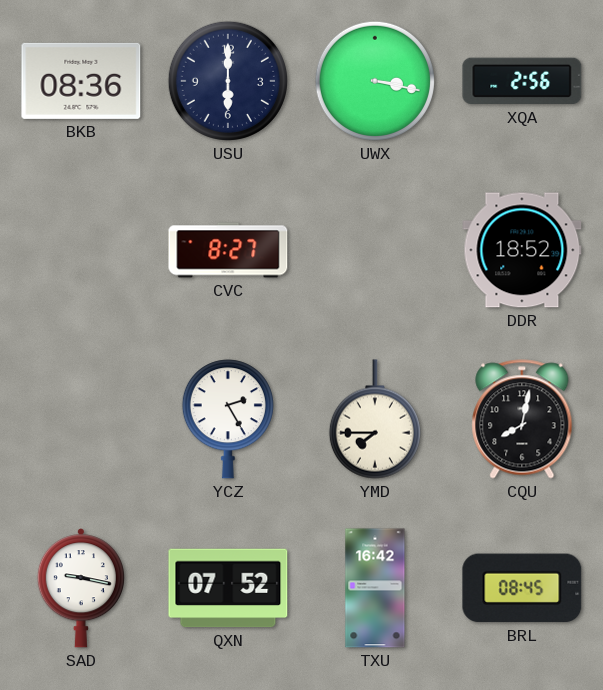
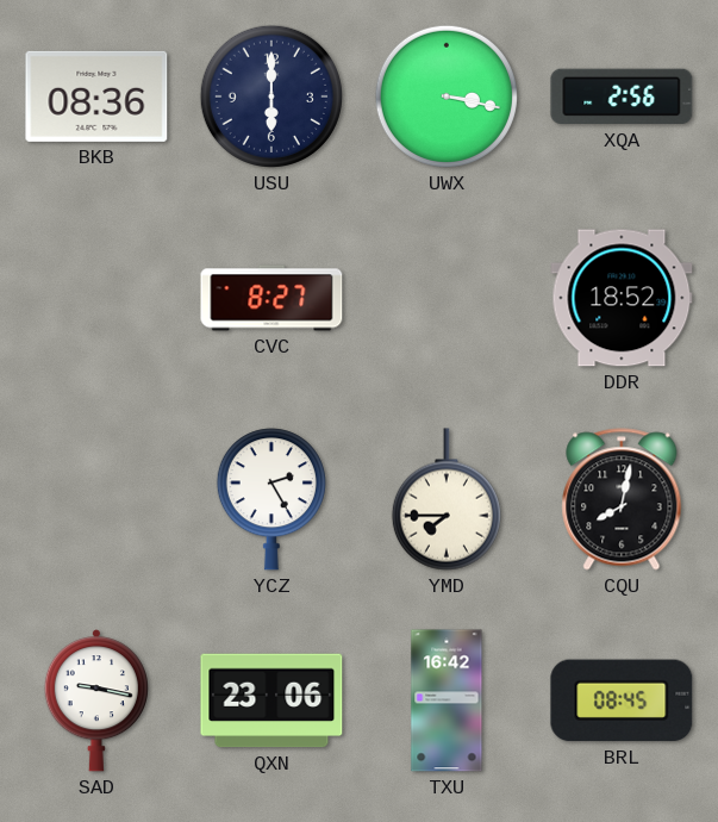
QXN: 07:52 -> 23:06
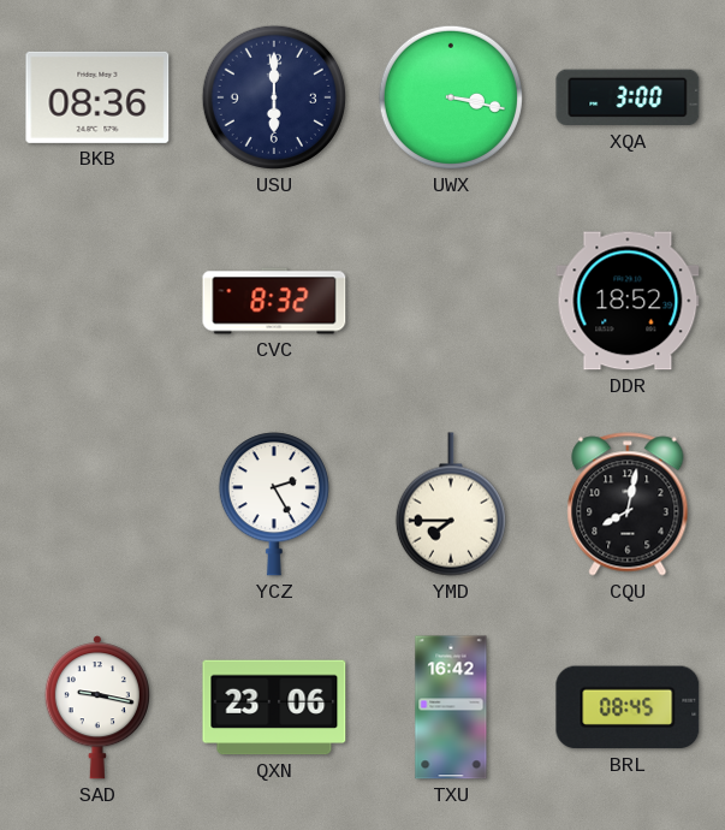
XQA: 2:56 -> 3:00
CVC: 8:27 -> 8:32
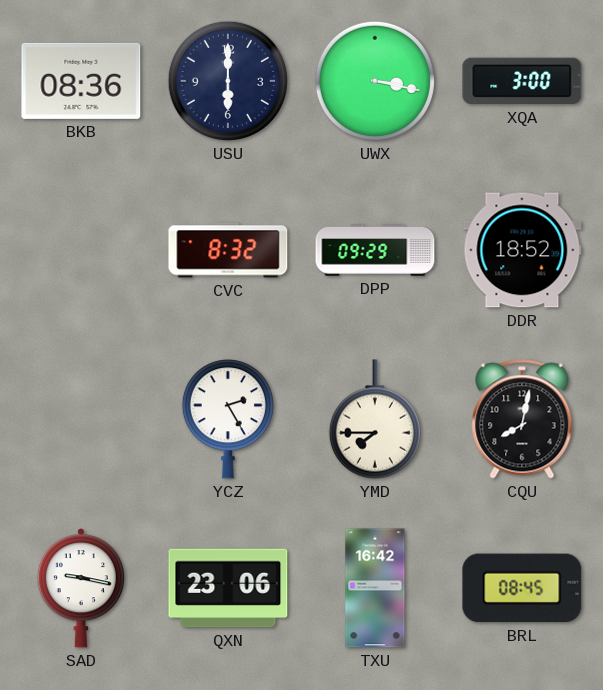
DPP: none -> 09:29
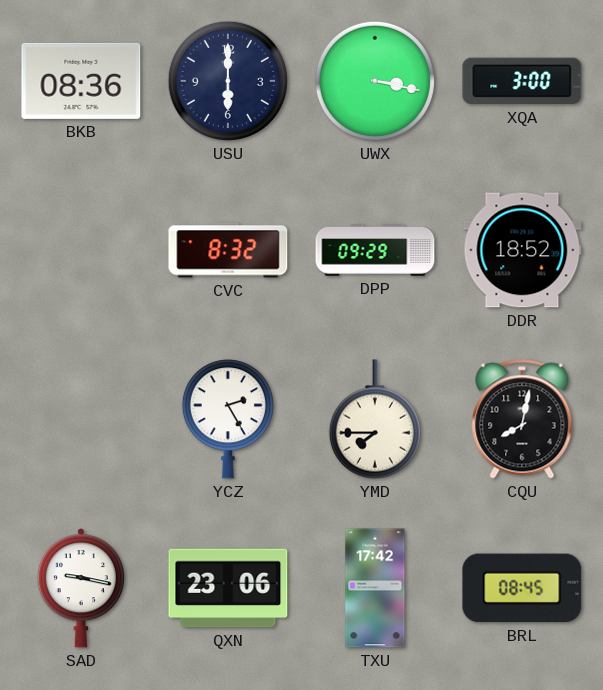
TXU: 16:42 -> 17:42
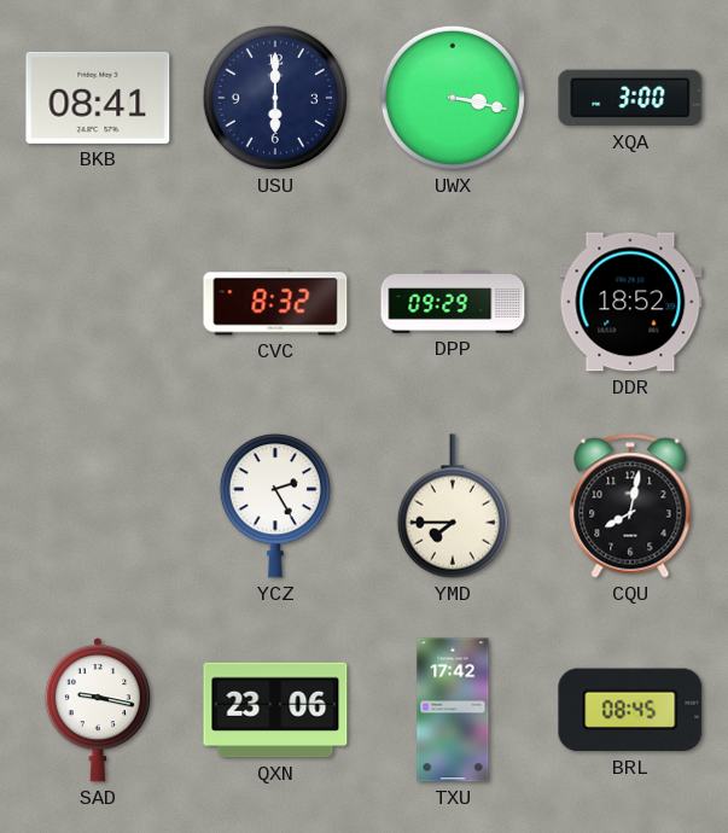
BKB: 08:36 -> 08:41
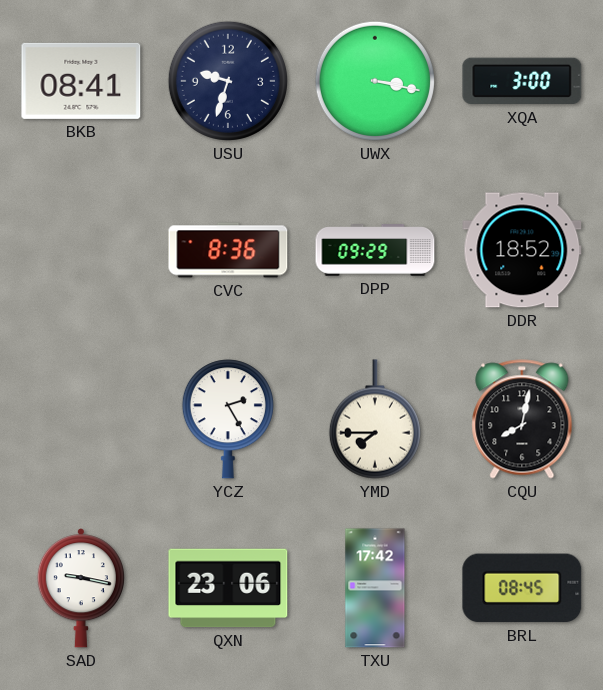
USU: 6:00 -> 9:33
CVC: 8:32 -> 8:36
